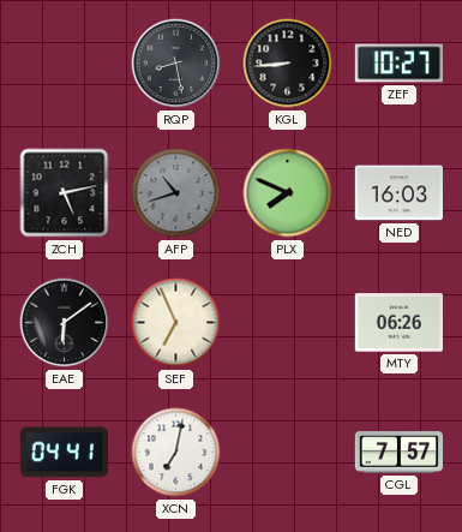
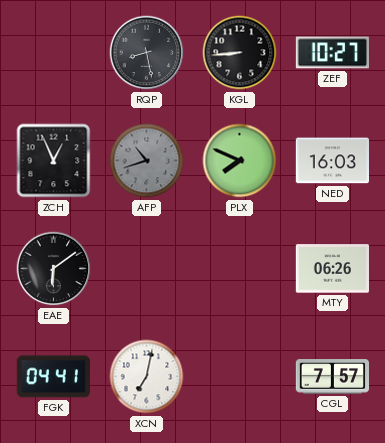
ZCH: 5:13 -> 12:56
SEF: 6:56 -> none
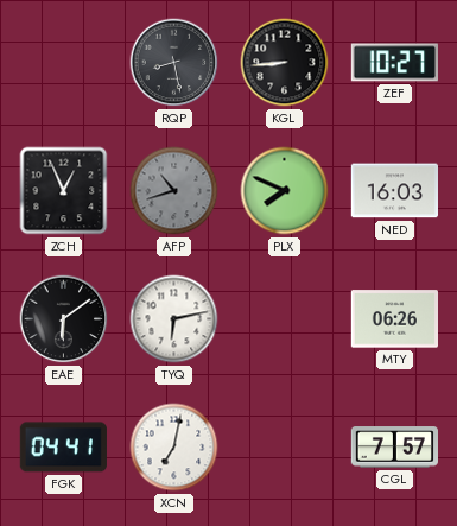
TYQ: none -> 6:13
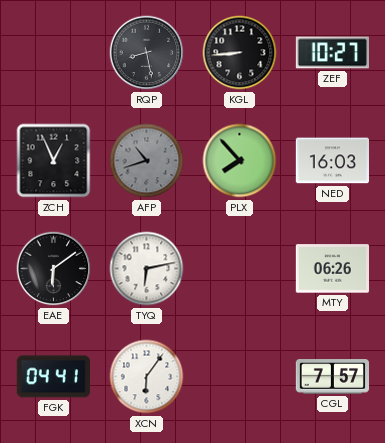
PLX: 7:49 -> 7:53
XCN: 7:02 -> 6:06
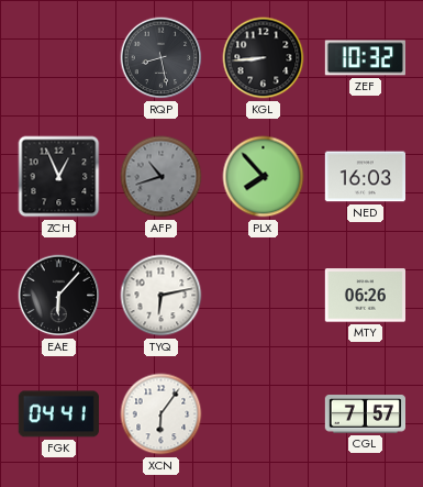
ZEF: 10:27 -> 10:32
EAE: 6:09 -> 6:07
